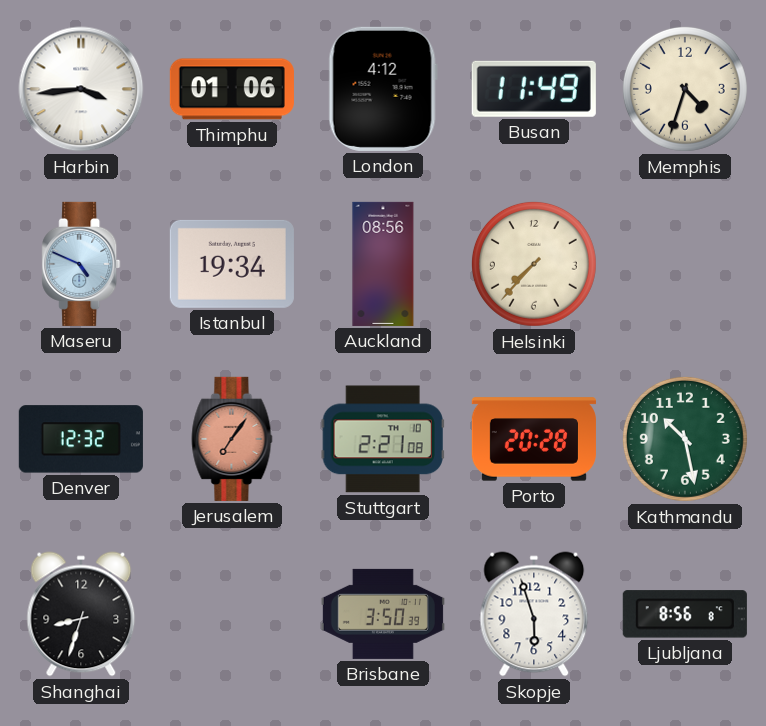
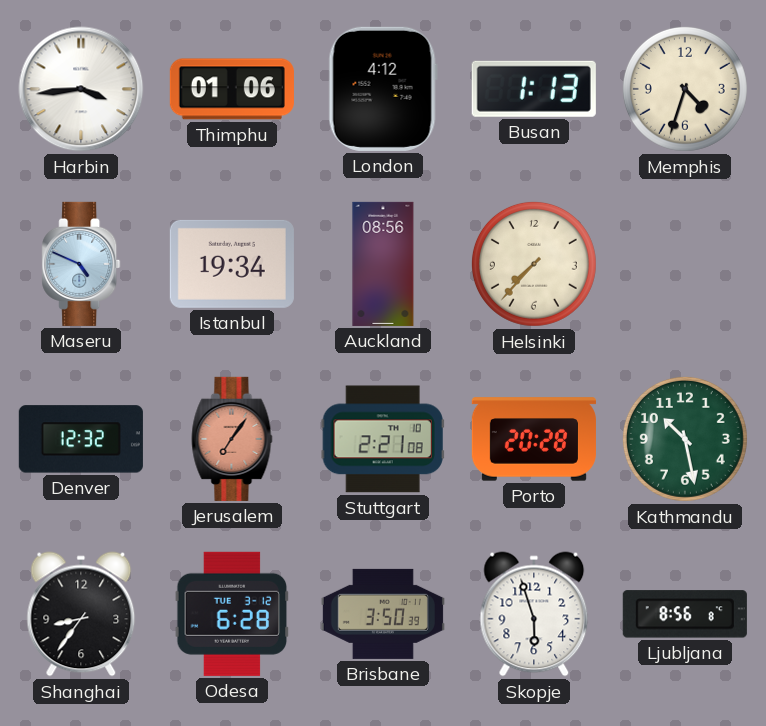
Busan: 11:49 -> 1:13
Shanghai: 8:33 -> 8:36
Odesa: none -> 6:28
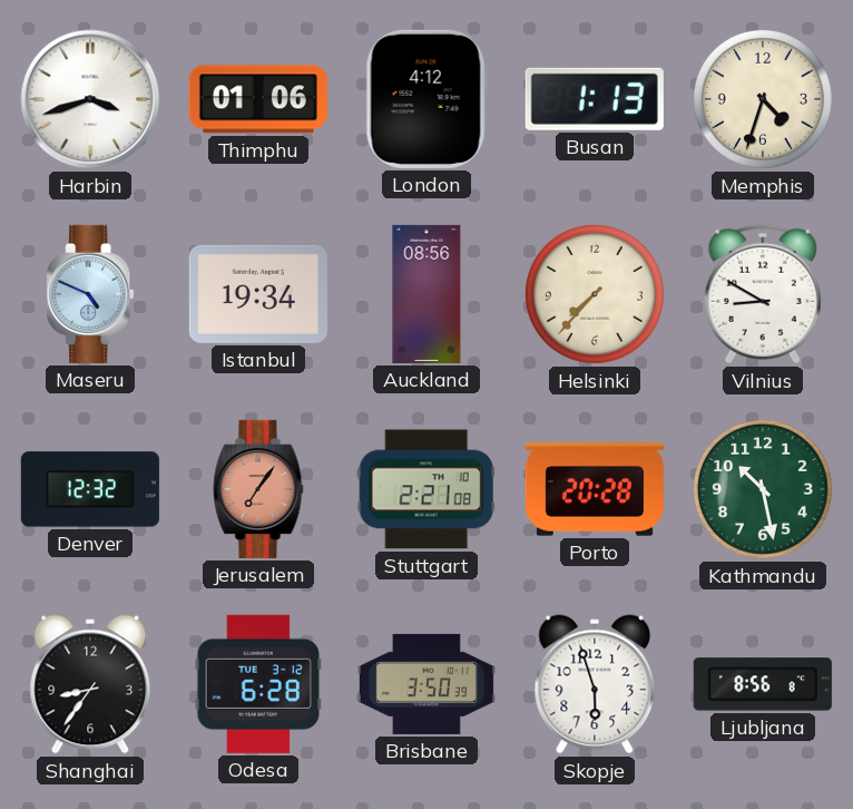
Harbin: 3:44 -> 3:42
Vilnius: none -> 8:50
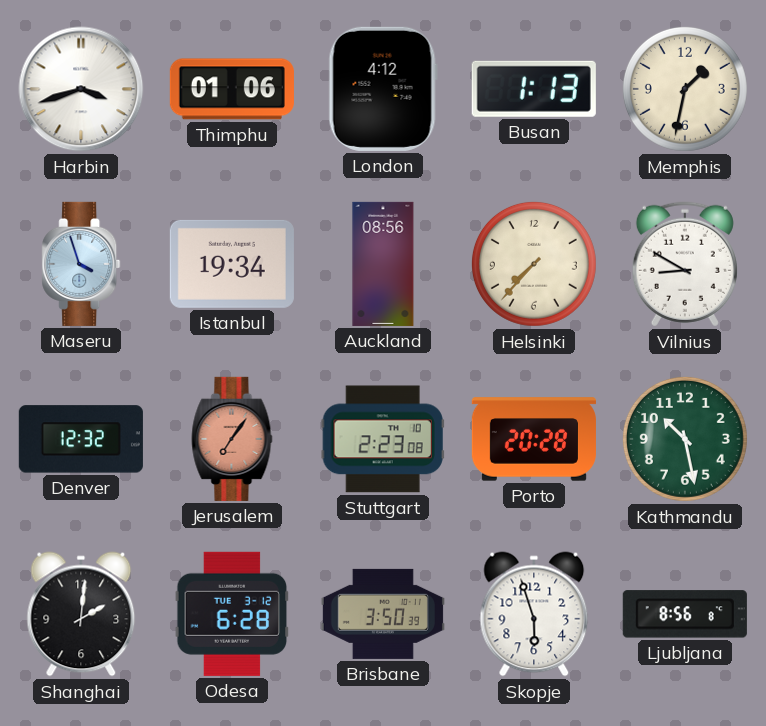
Memphis: 4:33 -> 1:32
Maseru: 4:49 -> 3:57
Stuttgart: 2:21 -> 2:23
Shanghai: 8:36 -> 2:01
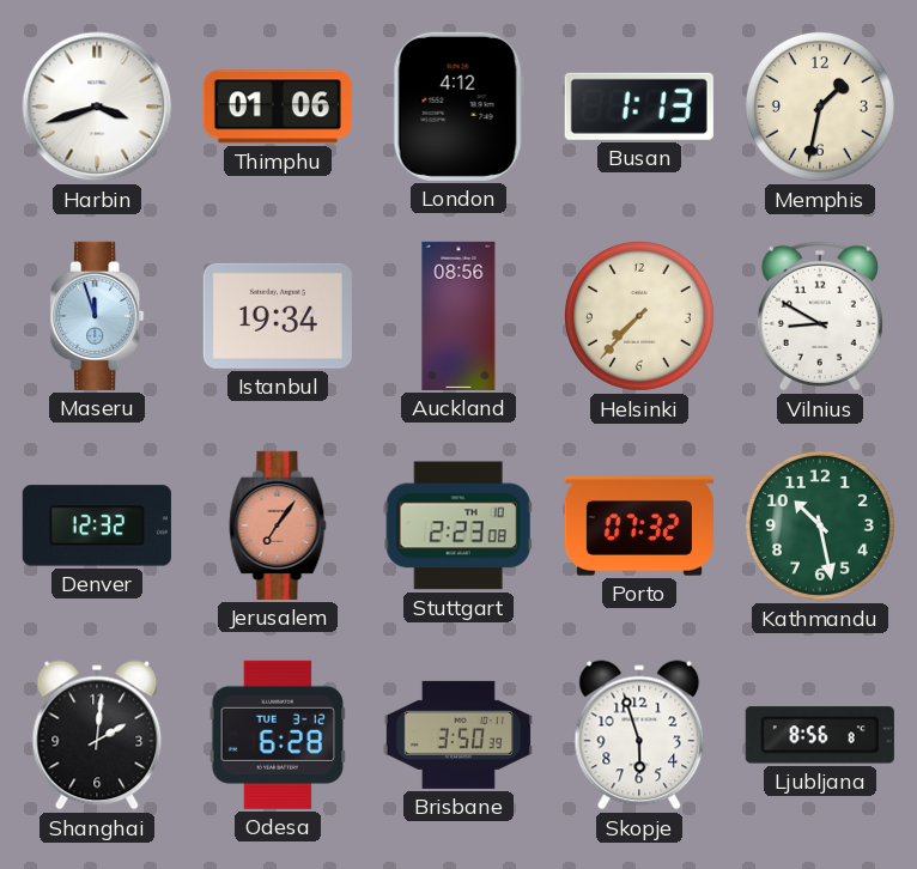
Maseru: 3:57 -> 11:57
Porto: 20:28 -> 07:32
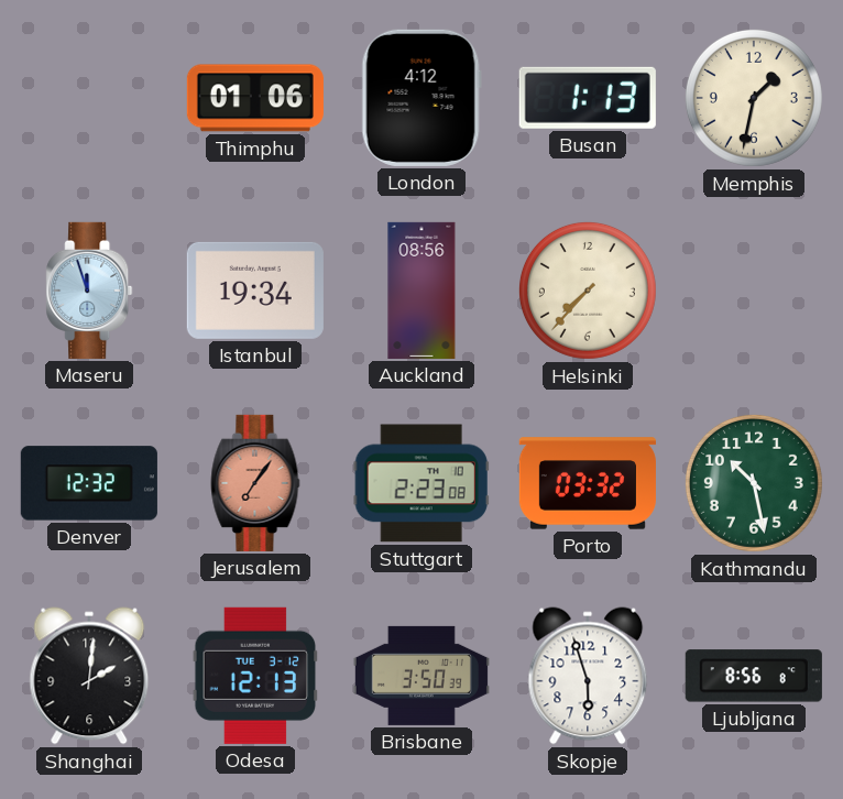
Harbin: 3:42 -> none
Vilnius: 8:50 -> none
Porto: 07:32 -> 03:32
Odesa: 6:28 -> 12:13
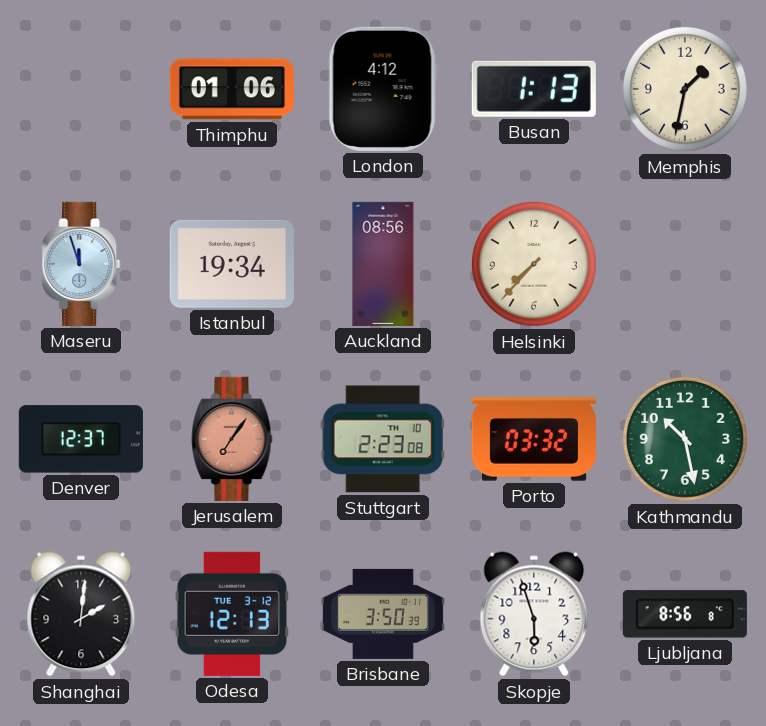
Denver: 12:32 -> 12:37
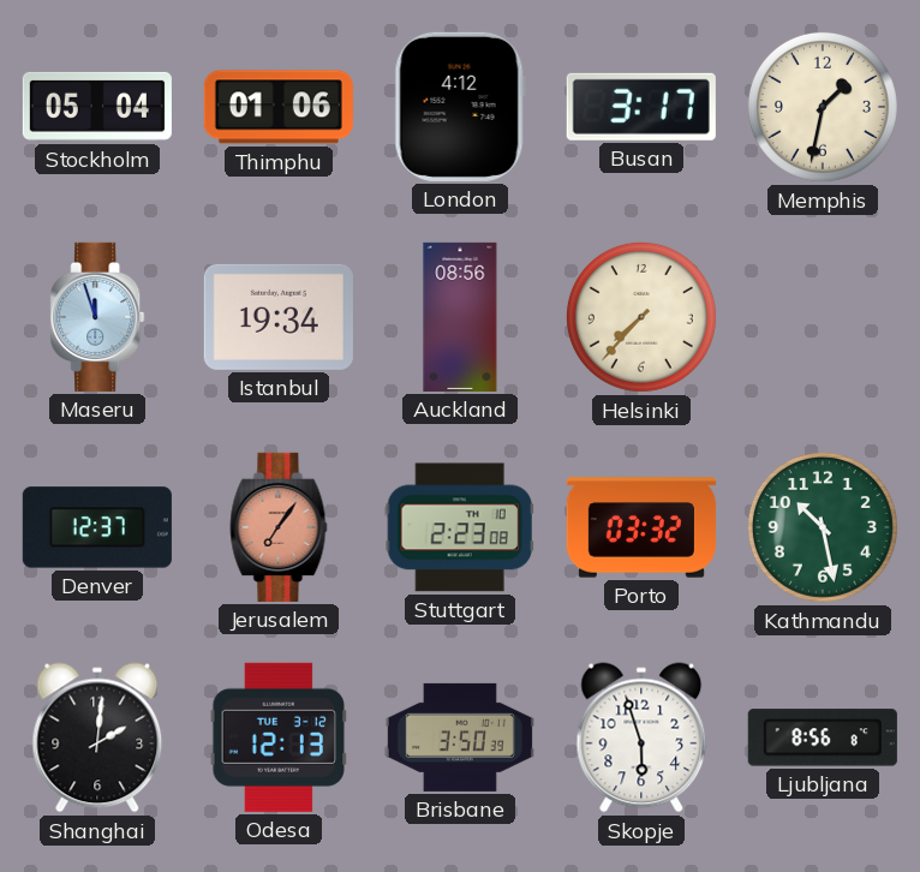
Stockholm: none -> 05:04
Busan: 1:13 -> 3:17
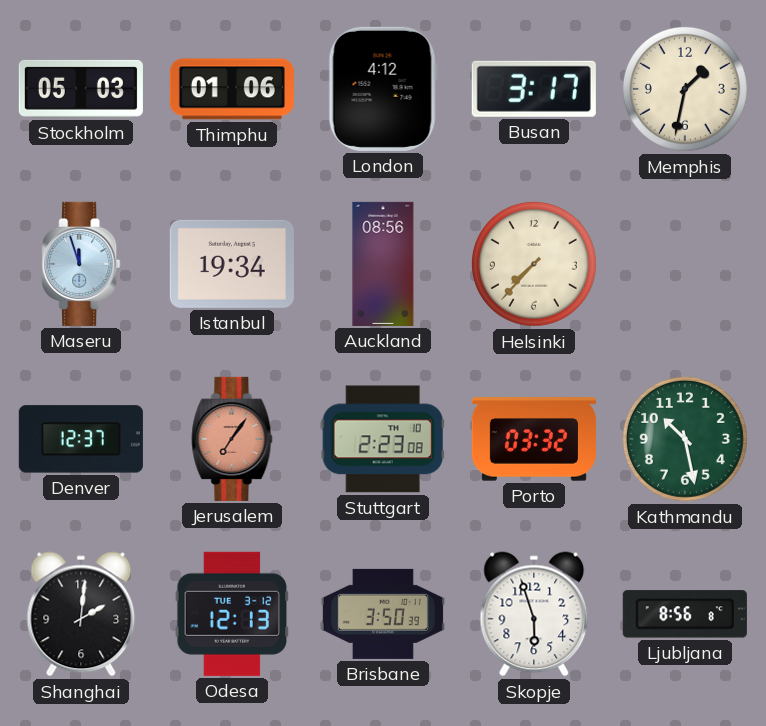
Stockholm: 05:04 -> 05:03
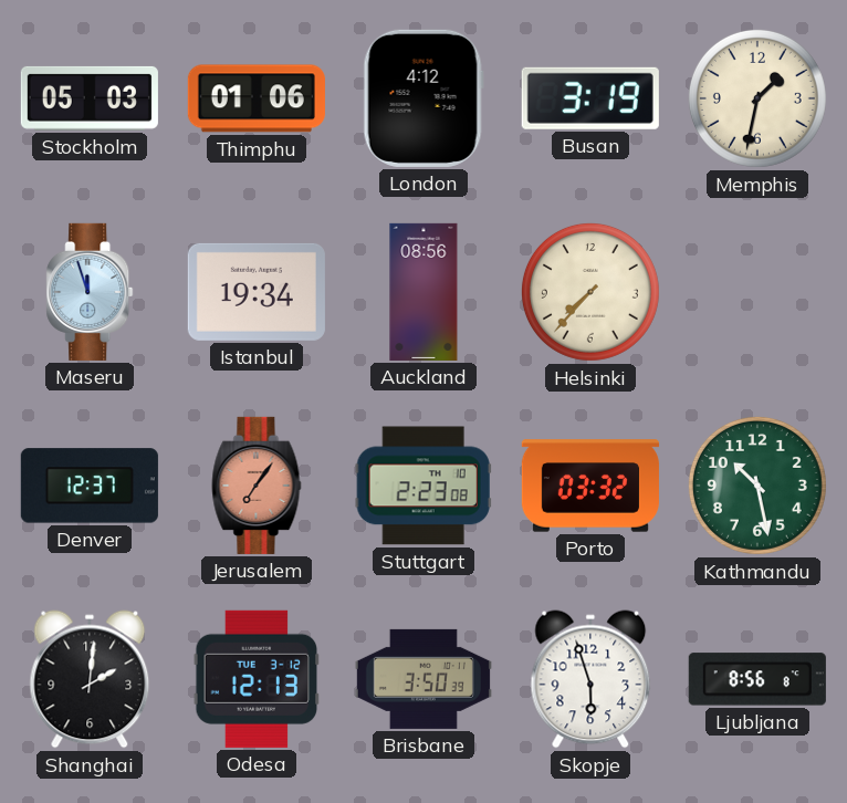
Busan: 3:17 -> 3:19
